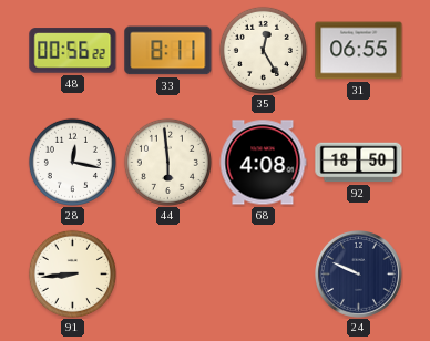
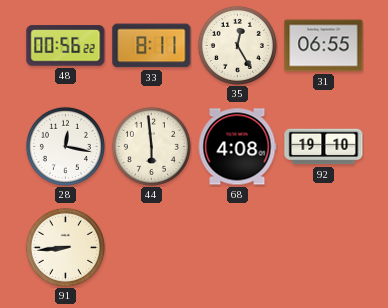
92: 18:50 -> 19:10
24: 9:49 -> none
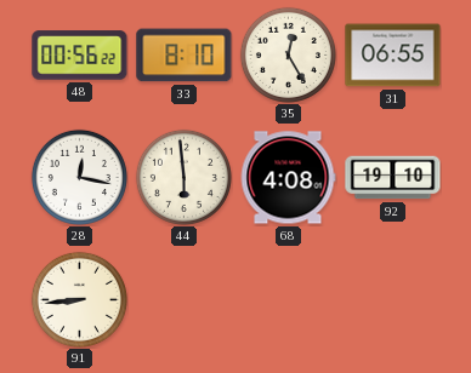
33: 8:11 -> 8:10
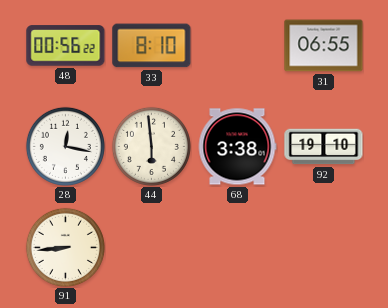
35: 12:25 -> none
68: 4:08 -> 3:38
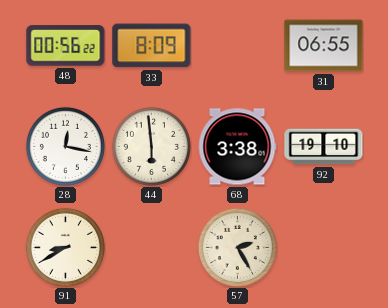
33: 8:10 -> 8:09
91: 8:44 -> 8:40
57: none -> 2:25
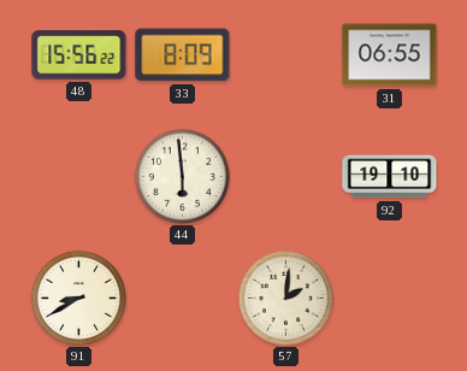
48: 00:56 -> 15:56
28: 12:17 -> none
68: 3:38 -> none
57: 2:25 -> 2:01
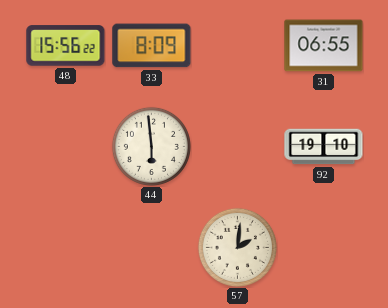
91: 8:40 -> none
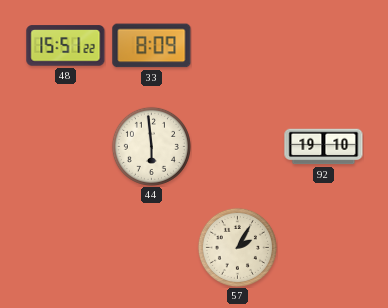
48: 15:56 -> 15:51
31: 06:55 -> none
57: 2:01 -> 2:05
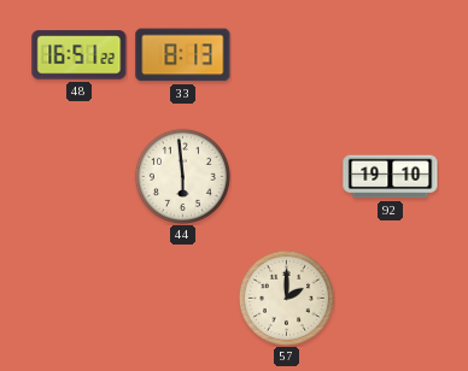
48: 15:51 -> 16:51
33: 8:09 -> 8:13
57: 2:05 -> 2:00
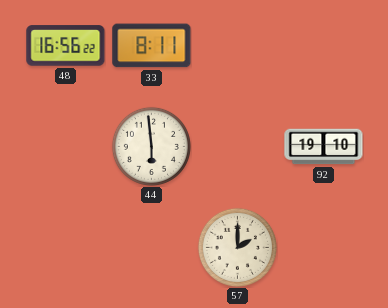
48: 16:51 -> 16:56
33: 8:13 -> 8:11
